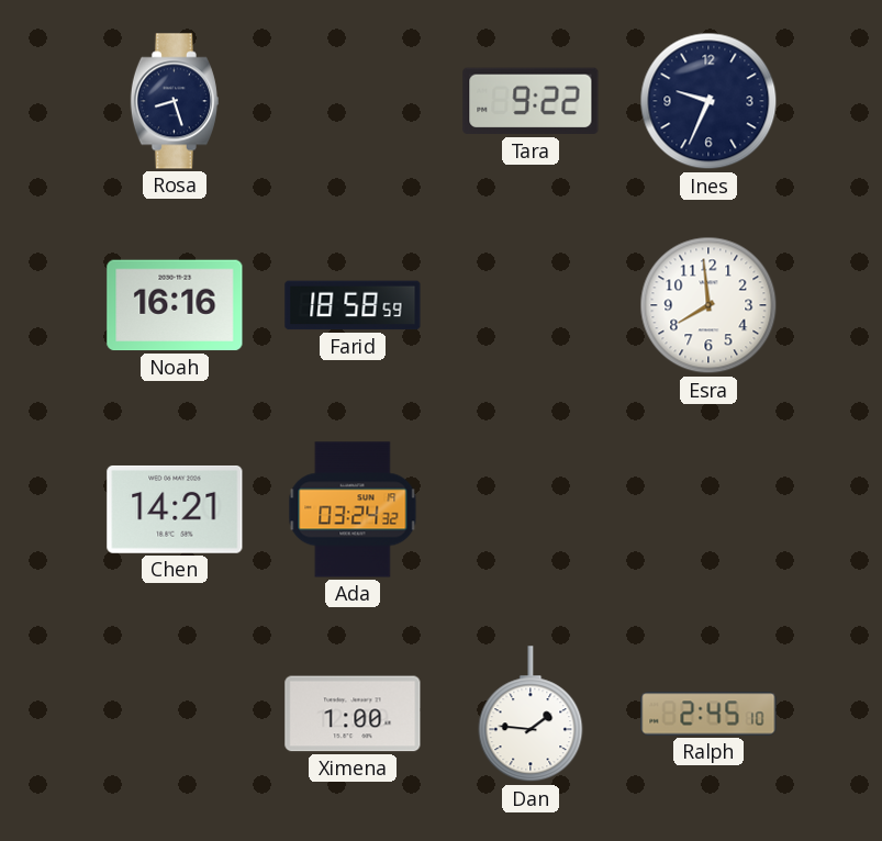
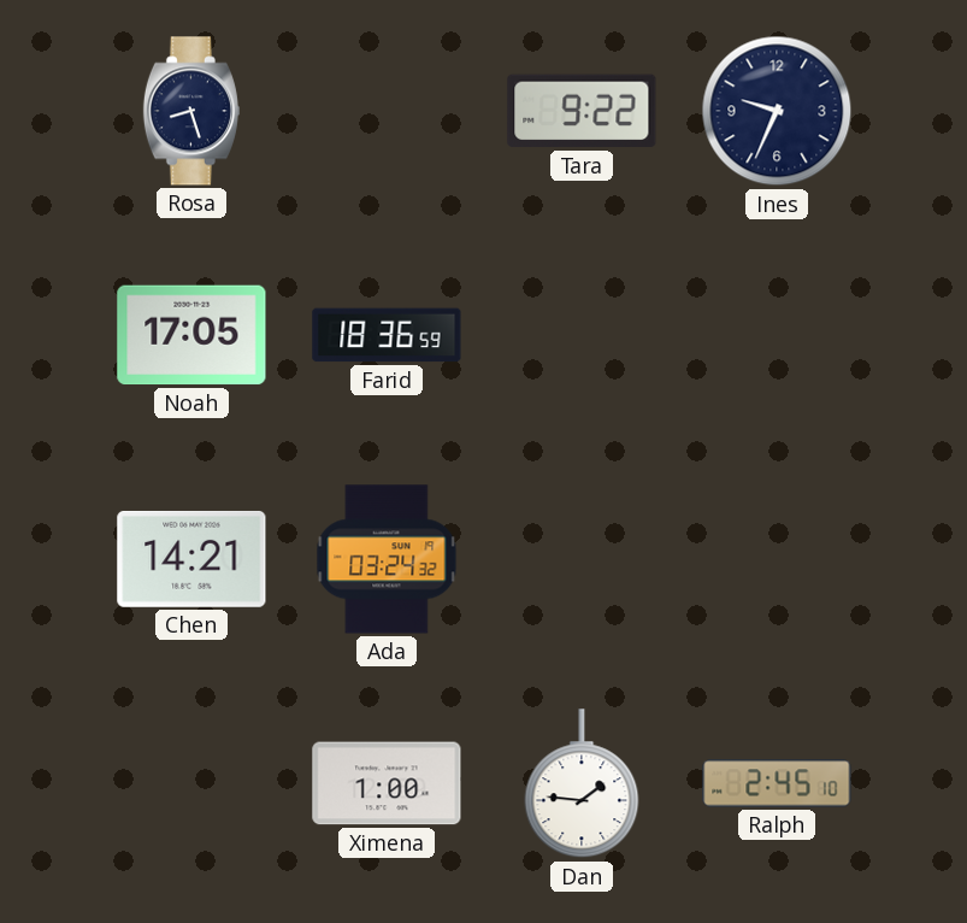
Noah: 16:16 -> 17:05
Farid: 18:58 -> 18:36
Esra: 7:59 -> none
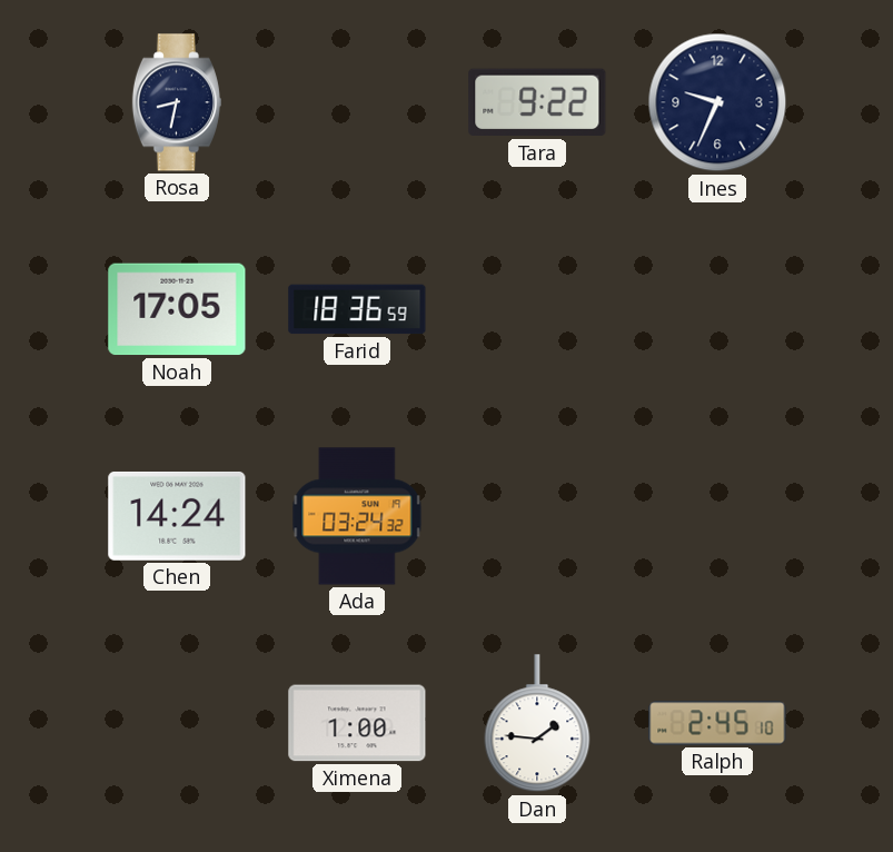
Rosa: 8:27 -> 8:32
Chen: 14:21 -> 14:24
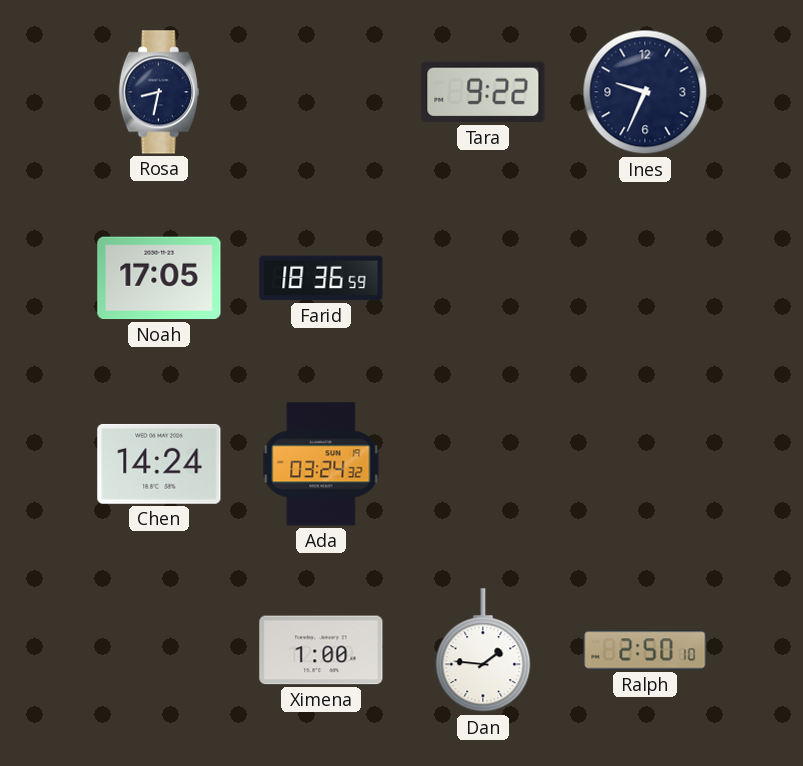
Ralph: 2:45 -> 2:50
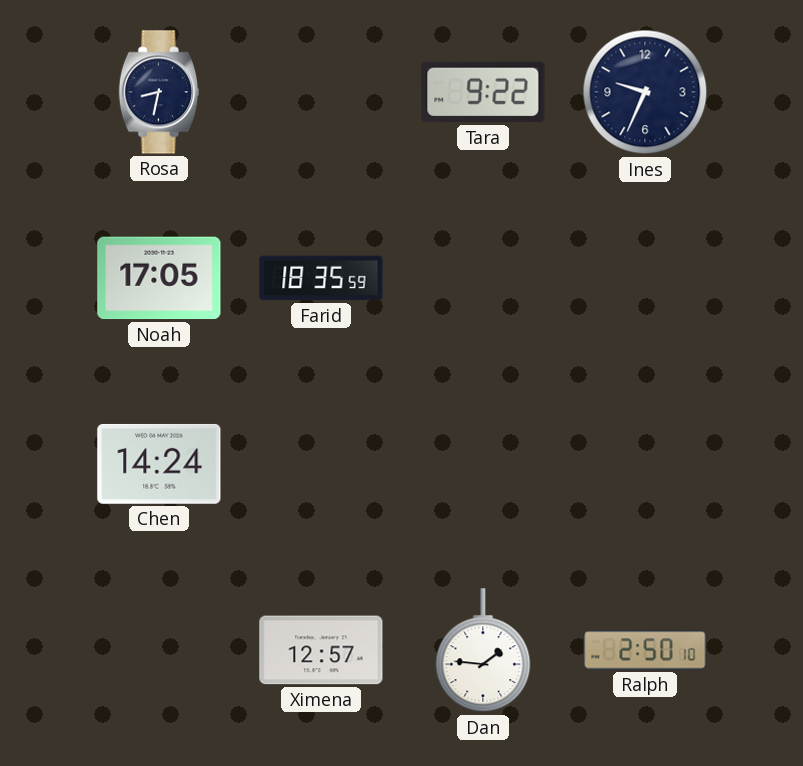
Farid: 18:36 -> 18:35
Ada: 03:24 -> none
Ximena: 1:00 -> 12:57
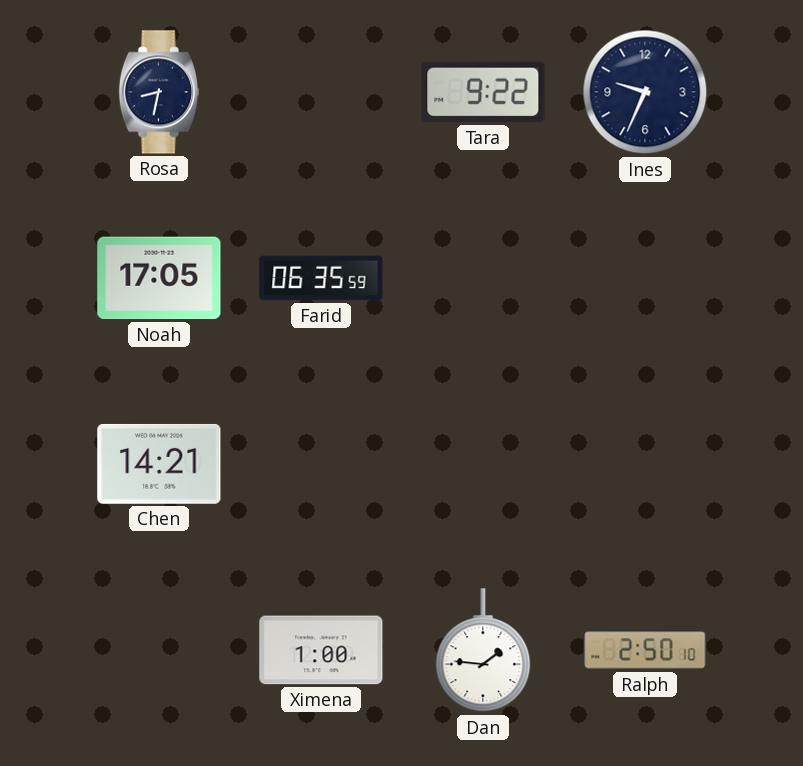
Farid: 18:35 -> 06:35
Chen: 14:24 -> 14:21
Ximena: 12:57 -> 1:00
